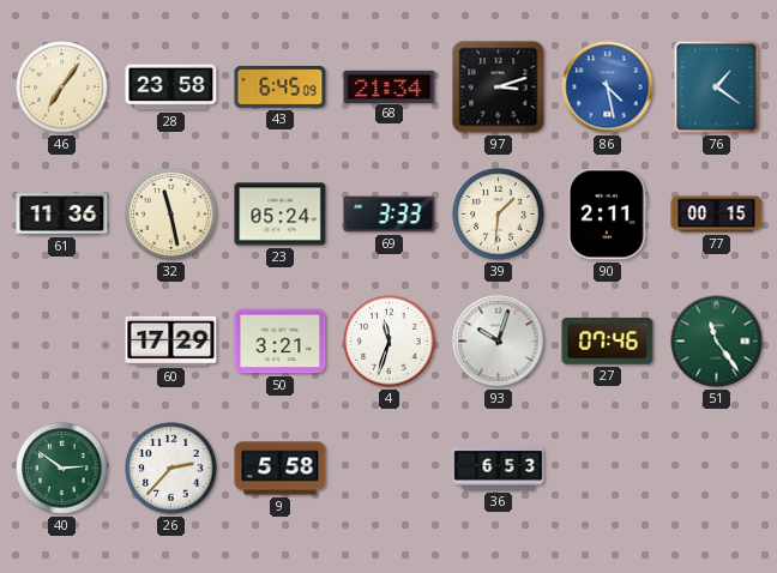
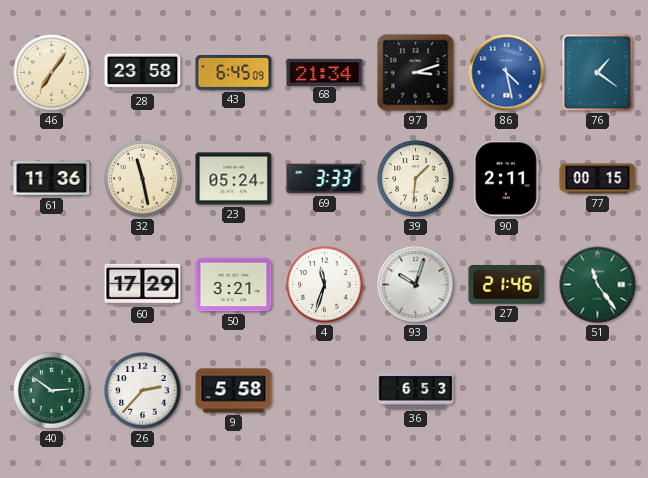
27: 07:46 -> 21:46
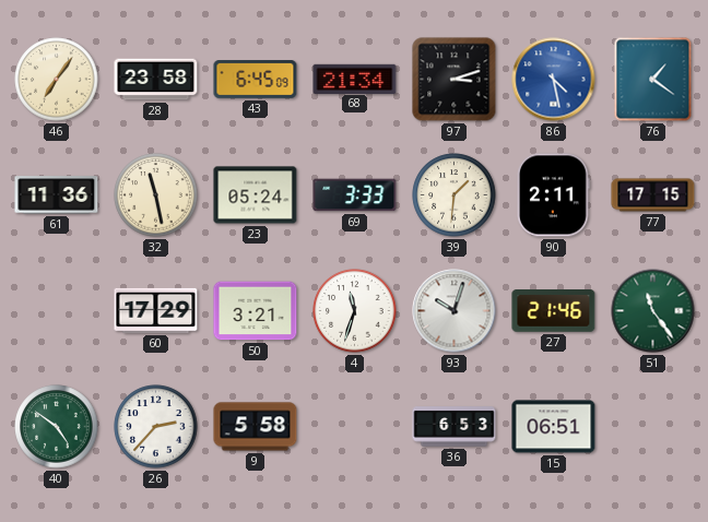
77: 00:15 -> 17:15
40: 2:51 -> 4:51
15: none -> 06:51
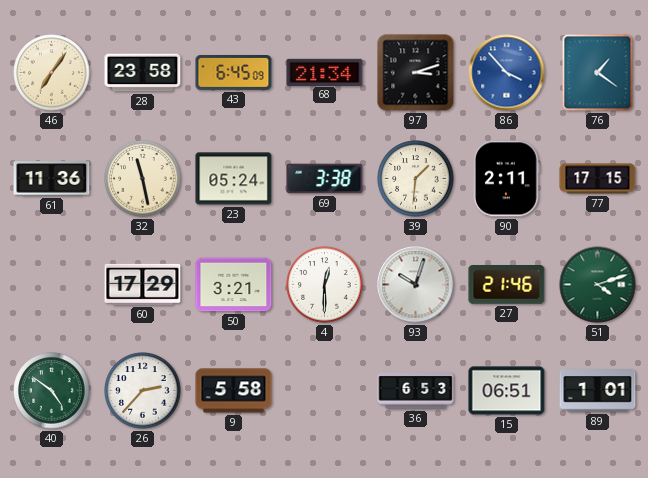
86: 4:28 -> 3:53
69: 3:33 -> 3:38
4: 11:33 -> 12:30
51: 11:24 -> 4:12
89: none -> 1:01
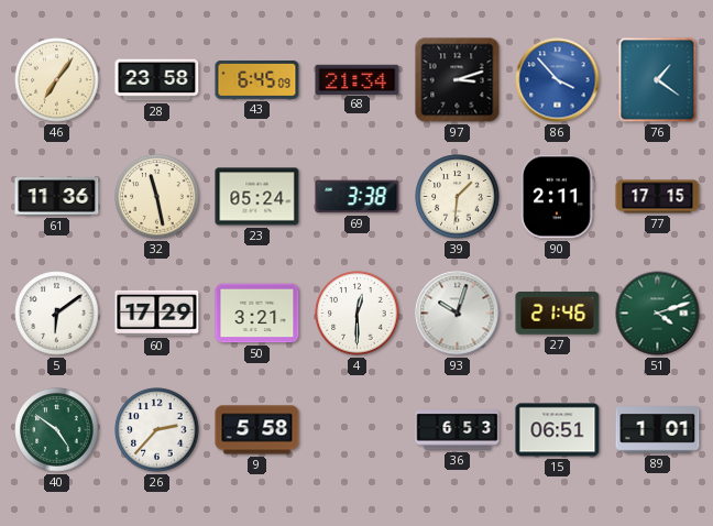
5: none -> 6:09
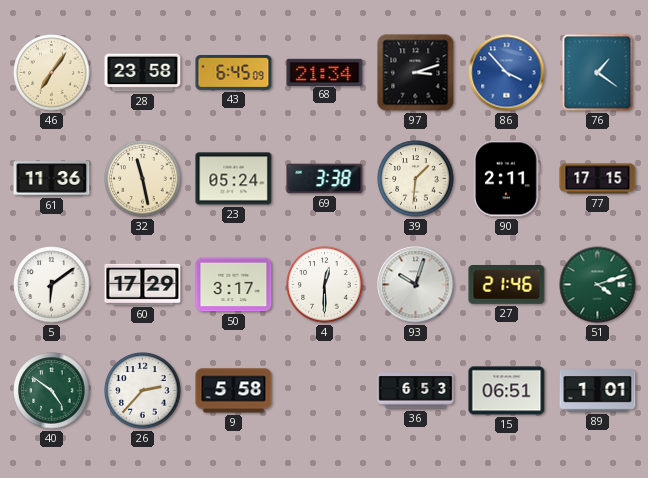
50: 3:21 -> 3:17
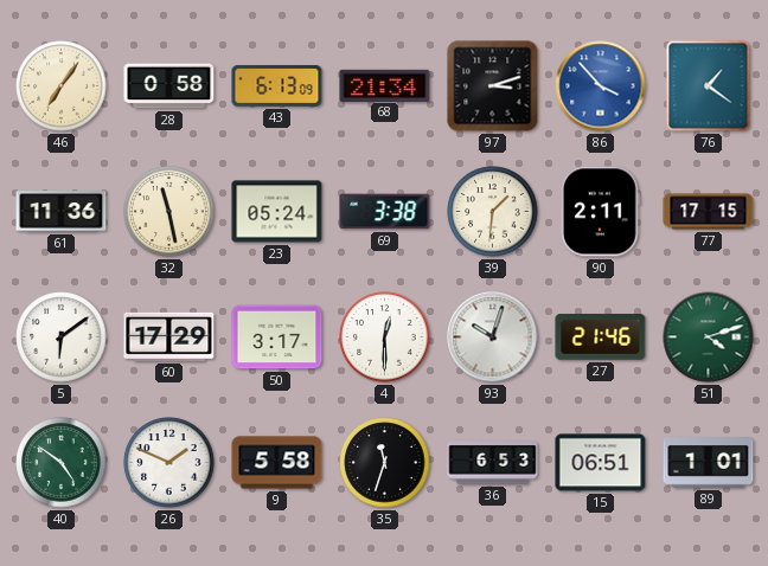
28: 23:58 -> 0:58
43: 6:45 -> 6:13
26: 2:37 -> 1:49
35: none -> 11:33
